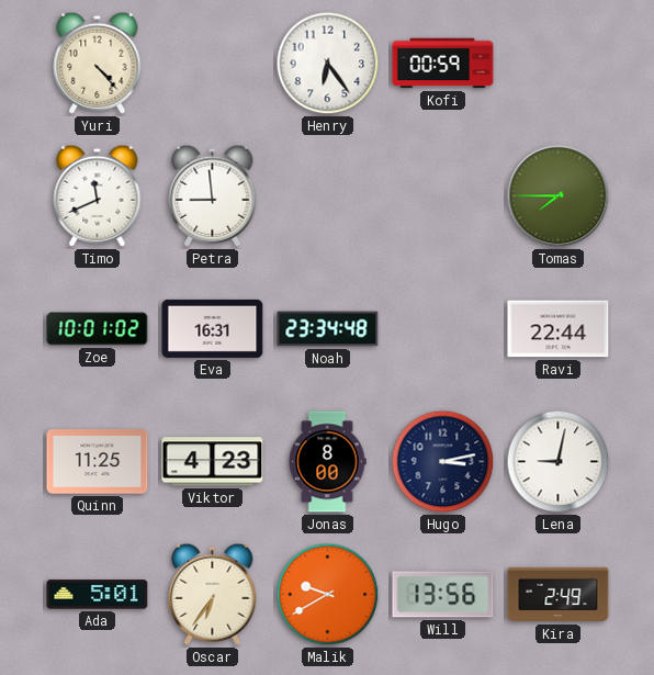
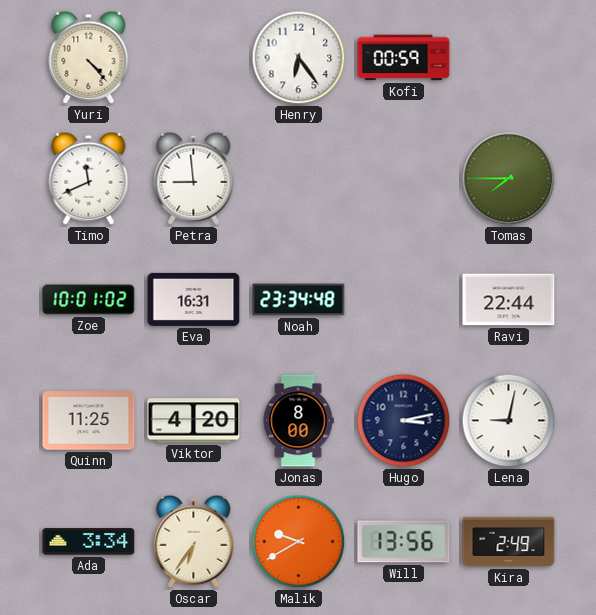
Viktor: 4:23 -> 4:20
Ada: 5:01 -> 3:34
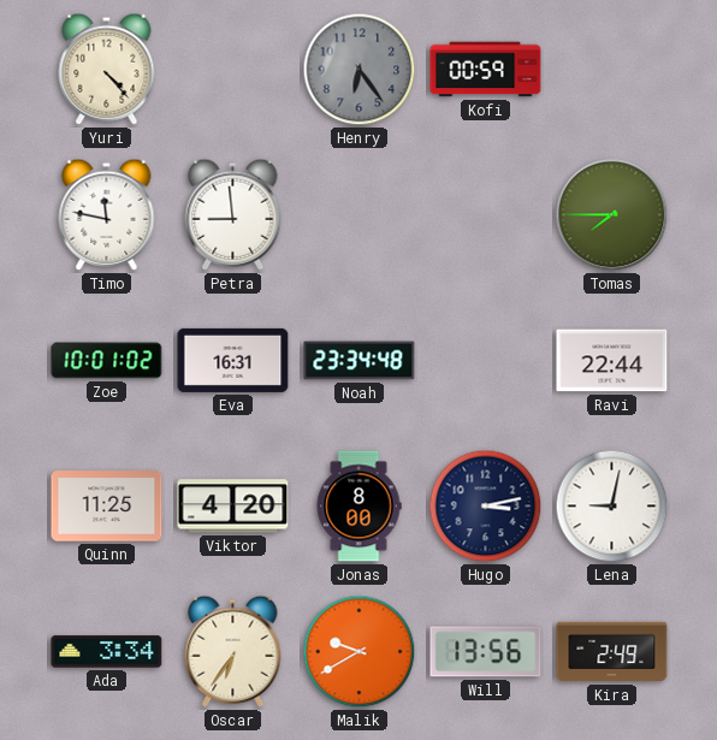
Henry dial: white -> grey
Timo: 11:41 -> 11:47
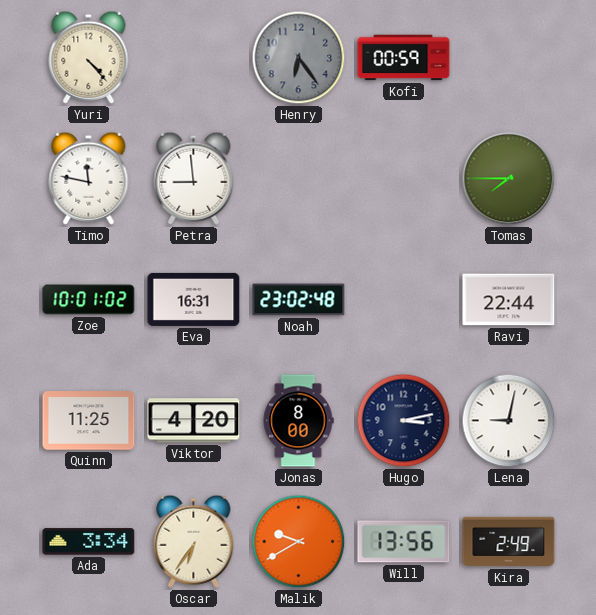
Noah: 23:34 -> 23:02
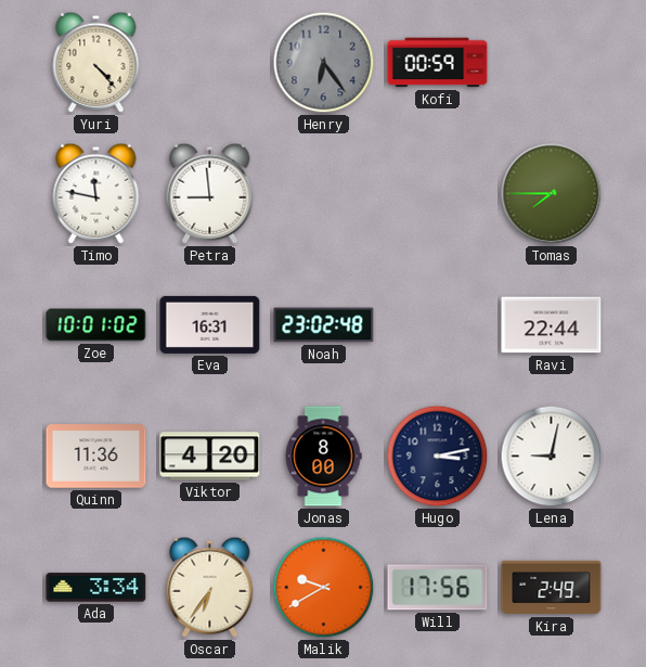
Quinn: 11:25 -> 11:36
Will: 13:56 -> 17:56
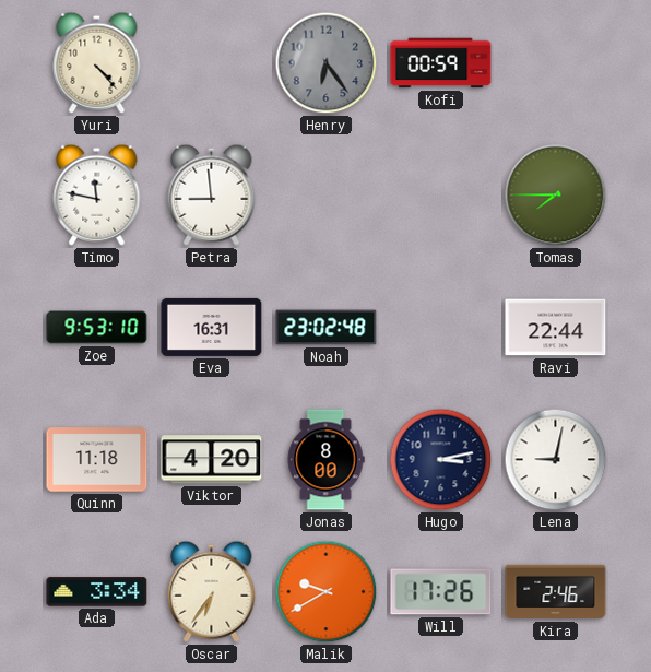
Zoe: 10:01 -> 9:53
Quinn: 11:36 -> 11:18
Will: 17:56 -> 17:26
Kira: 2:49 -> 2:46
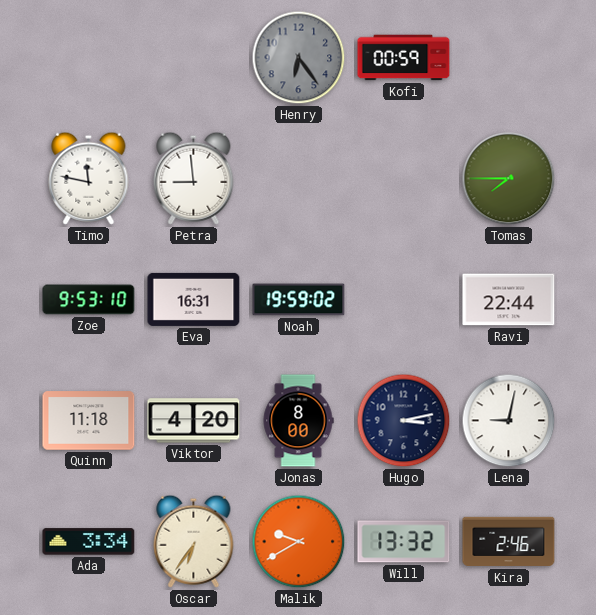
Yuri: 4:23 -> none
Noah: 23:02 -> 19:59
Will: 17:26 -> 13:32
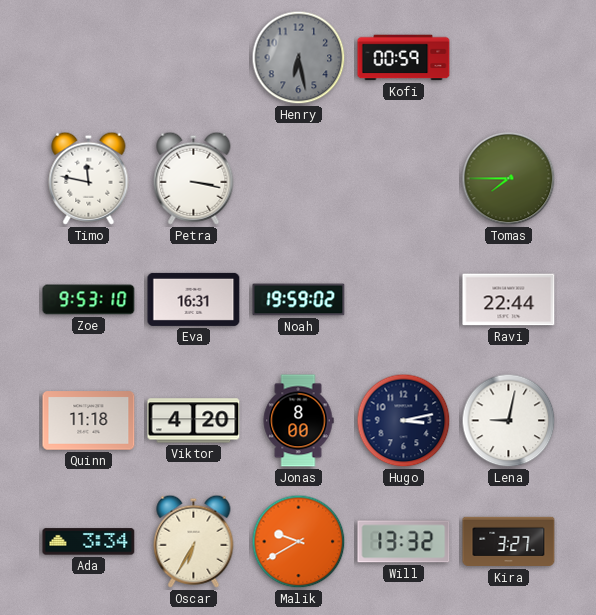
Henry: 6:24 -> 6:28
Petra: 8:59 -> 3:17
Oscar: 6:36 -> 6:35
Kira: 2:46 -> 3:27
